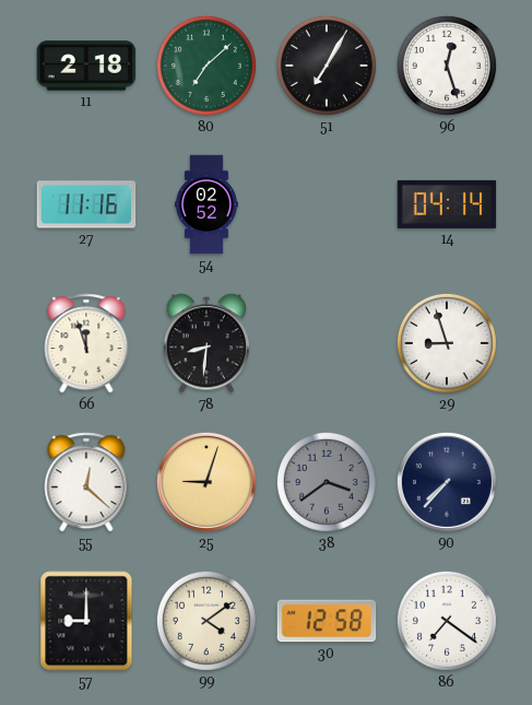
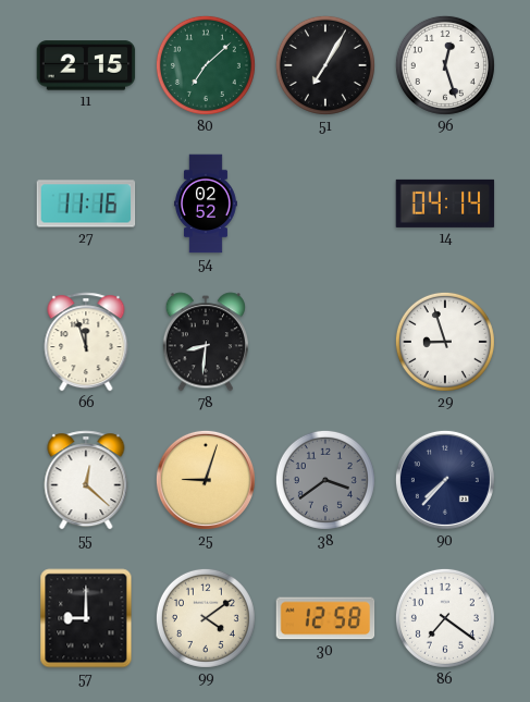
11: 2:18 -> 2:15
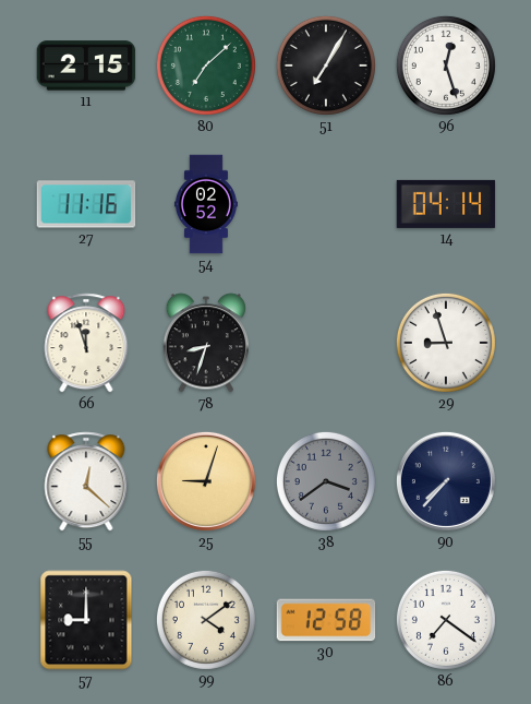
78: 8:31 -> 8:33
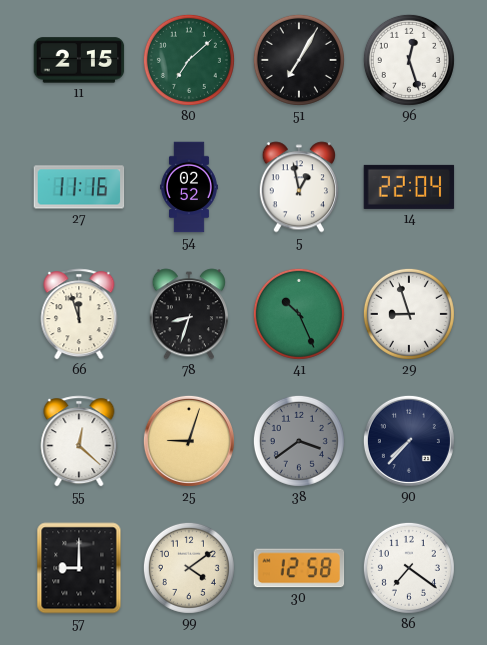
5: none -> 12:58
14: 04:14 -> 22:04
41: none -> 10:26
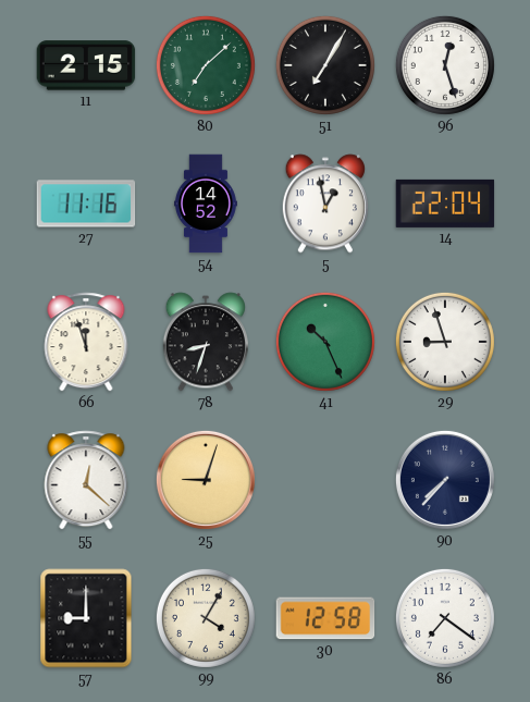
54: 02:52 -> 14:52
38: 3:39 -> none
99: 4:09 -> 4:05
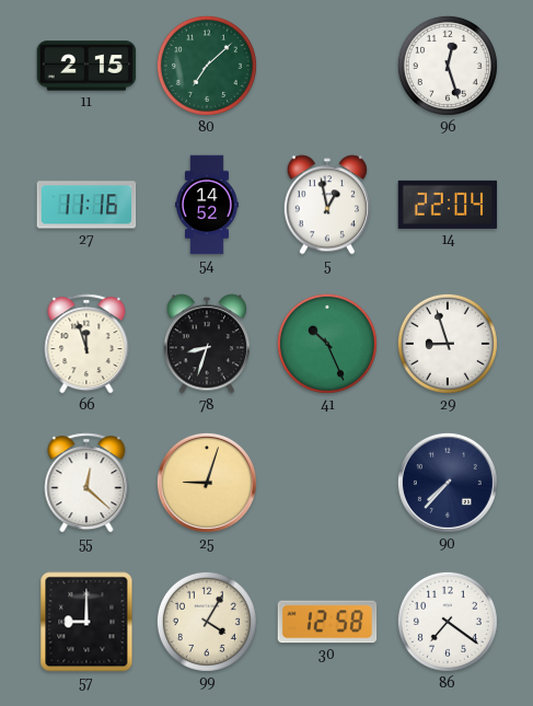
51: 7:05 -> none
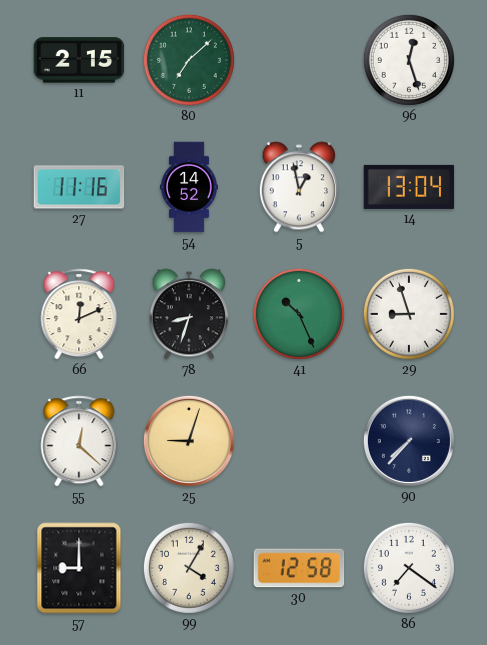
14: 22:04 -> 13:04
66: 11:57 -> 12:11
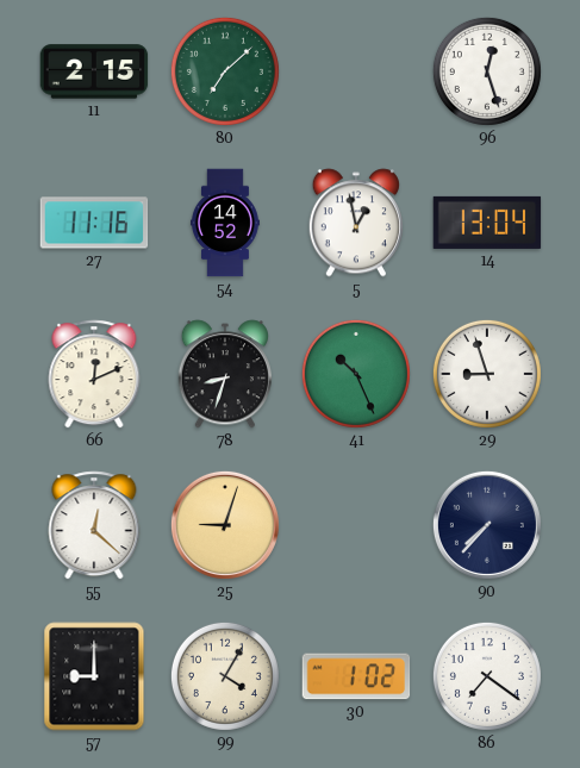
30: 12:58 -> 1:02
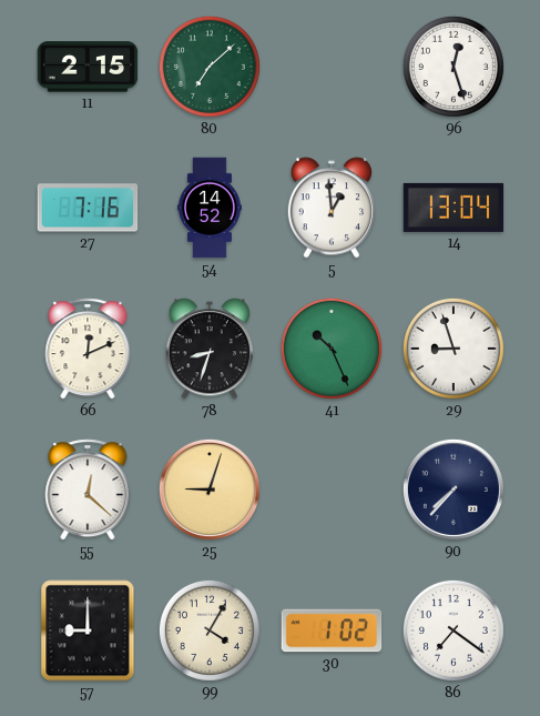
27: 11:16 -> 7:16
5: 12:58 -> 12:59
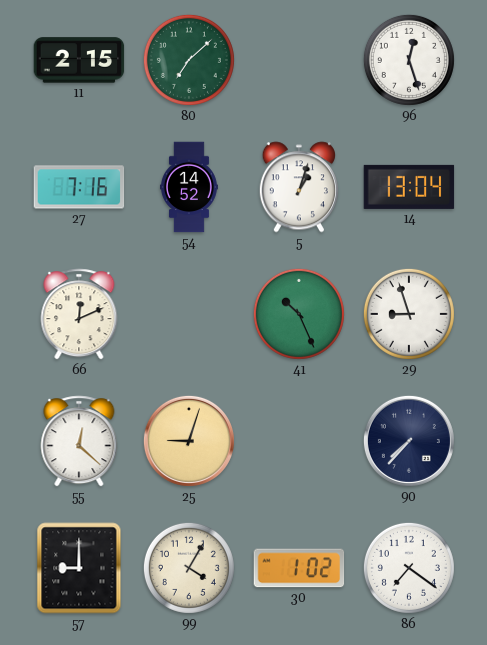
5: 12:59 -> 1:03
78: 8:33 -> none
